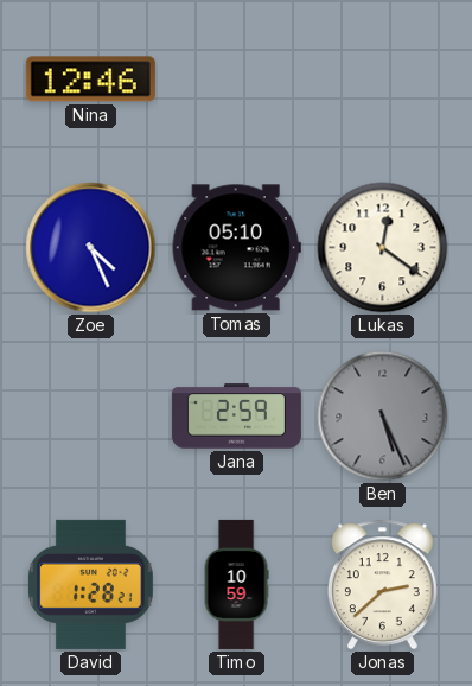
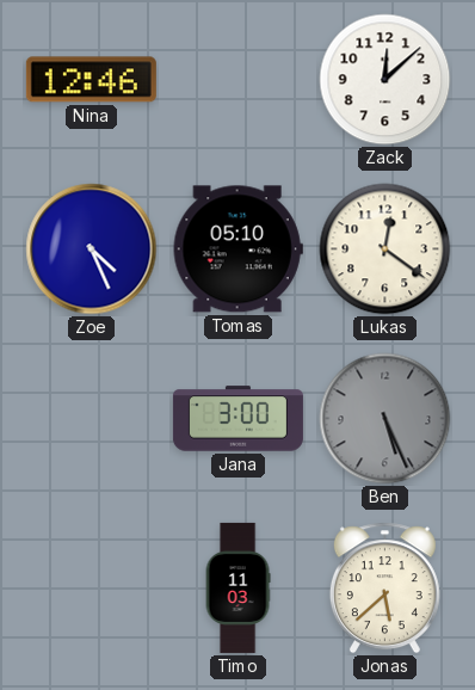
Zack: none -> 12:08
Jana: 2:59 -> 3:00
David: 1:28 -> none
Timo: 10:59 -> 11:03
Jonas: 2:38 -> 5:38
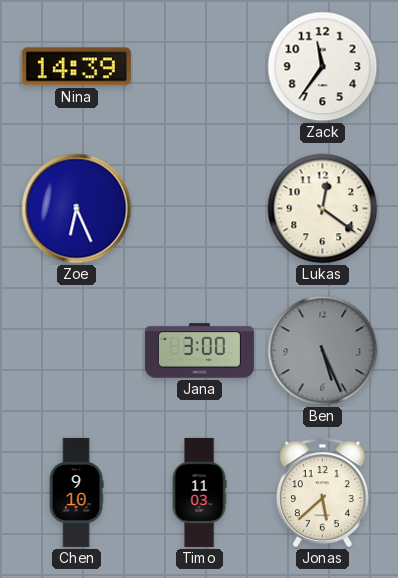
Nina: 12:46 -> 14:39
Zack: 12:08 -> 11:36
Zoe: 4:26 -> 6:26
Tomas: 05:10 -> none
Chen: none -> 9:10
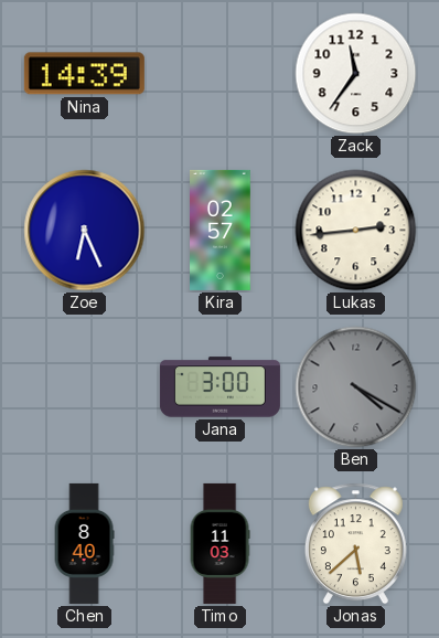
Kira: none -> 02:57
Lukas: 12:21 -> 2:44
Ben: 5:26 -> 4:20
Chen: 9:10 -> 8:40
